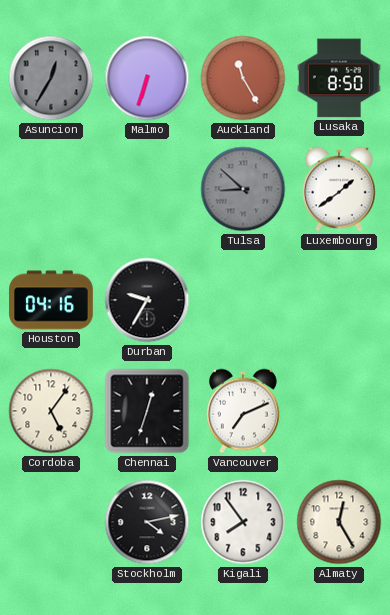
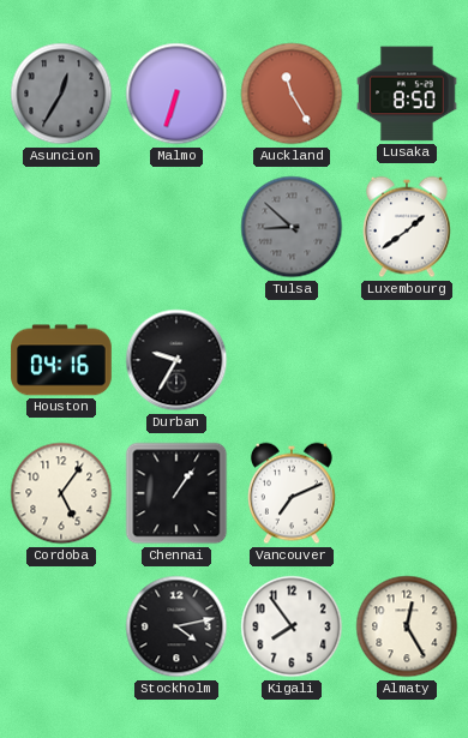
Chennai: 12:33 -> 1:06
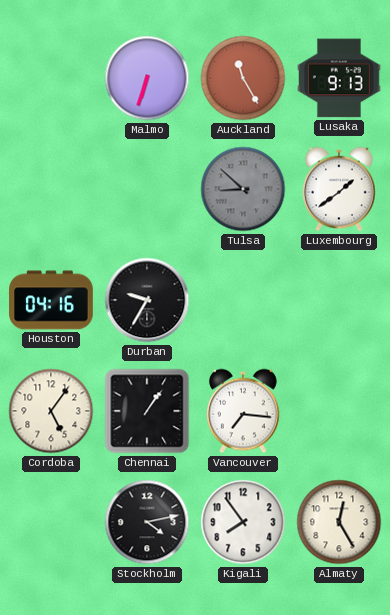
Asuncion: 12:35 -> none
Lusaka: 8:50 -> 9:13
Vancouver: 7:11 -> 7:16
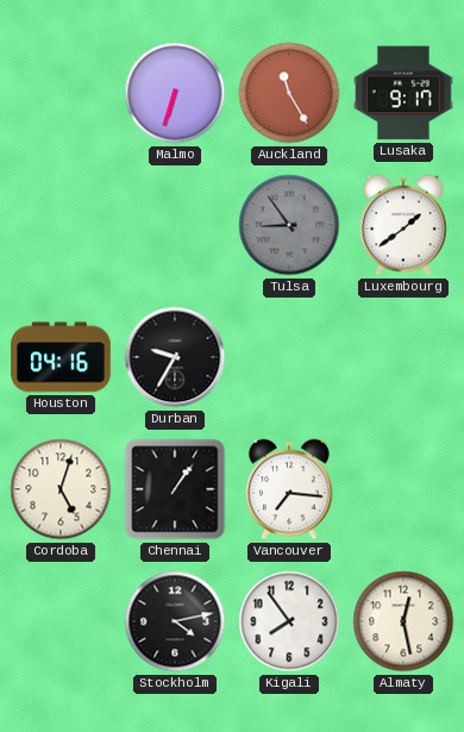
Lusaka: 9:13 -> 9:17
Tulsa: 8:52 -> 8:54
Cordoba: 5:06 -> 5:03
Almaty: 12:25 -> 12:28
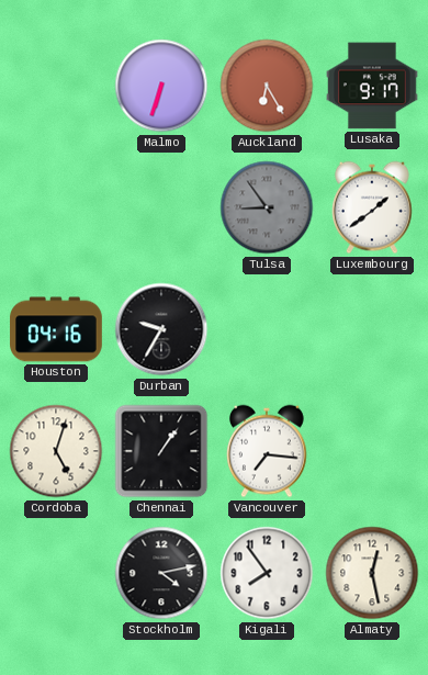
Auckland: 11:25 -> 6:25
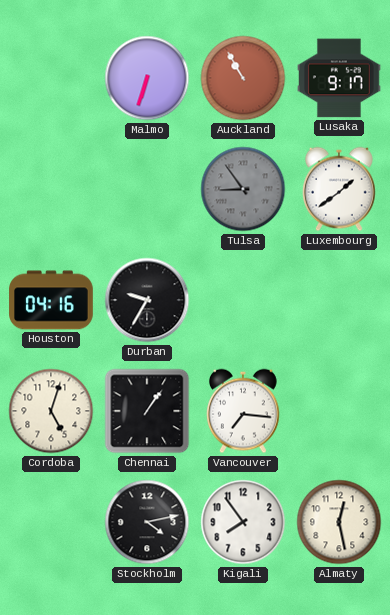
Auckland: 6:25 -> 10:55
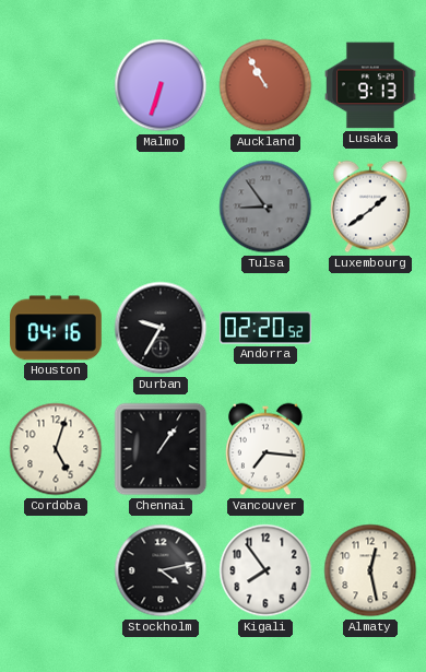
Lusaka: 9:17 -> 9:13
Andorra: none -> 02:20
